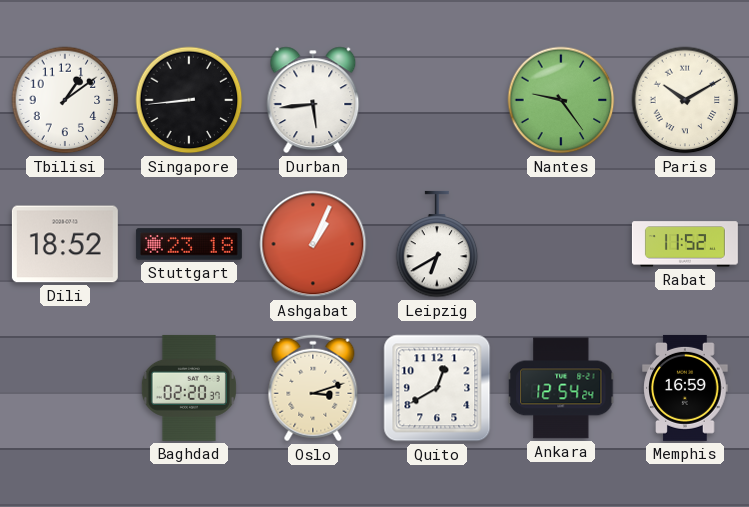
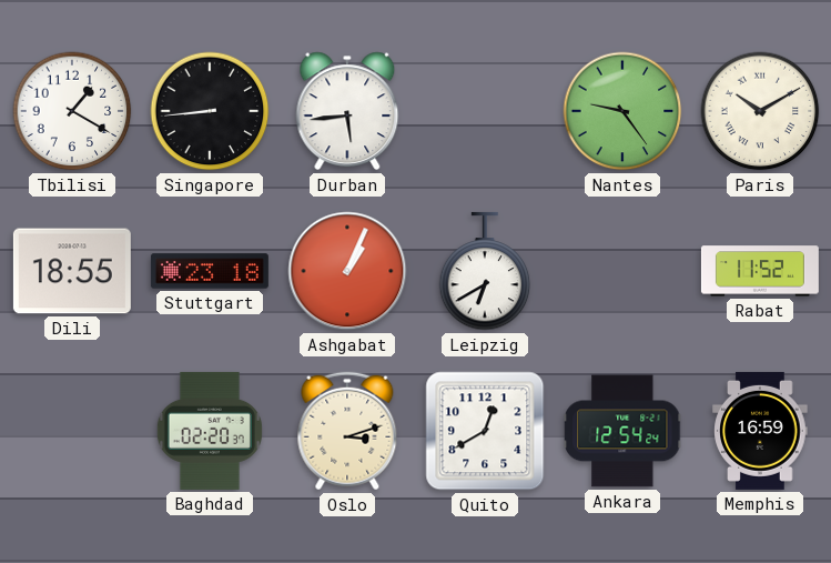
Tbilisi: 1:09 -> 1:20
Dili: 18:52 -> 18:55
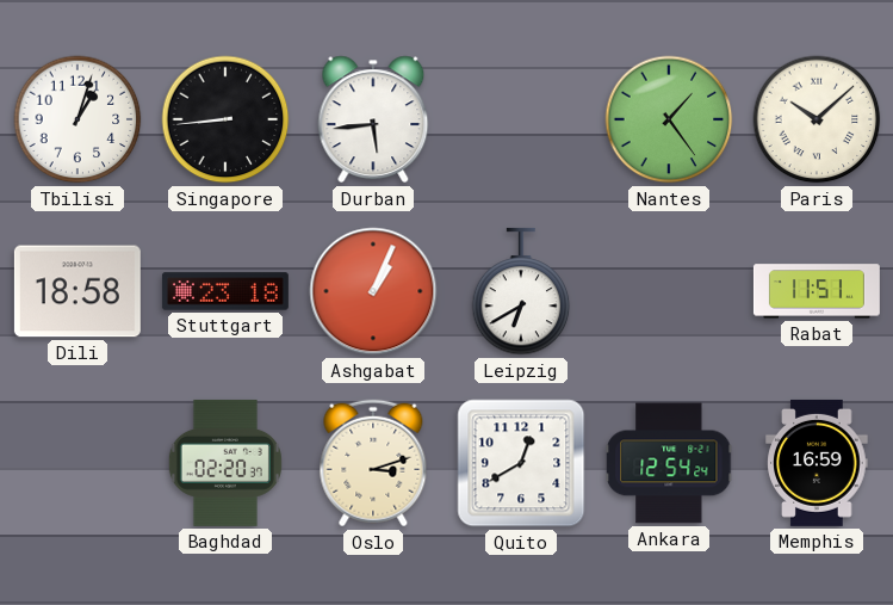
Tbilisi: 1:20 -> 1:03
Nantes: 9:24 -> 1:24
Paris: 10:10 -> 10:08
Dili: 18:55 -> 18:58
Rabat: 11:52 -> 11:51
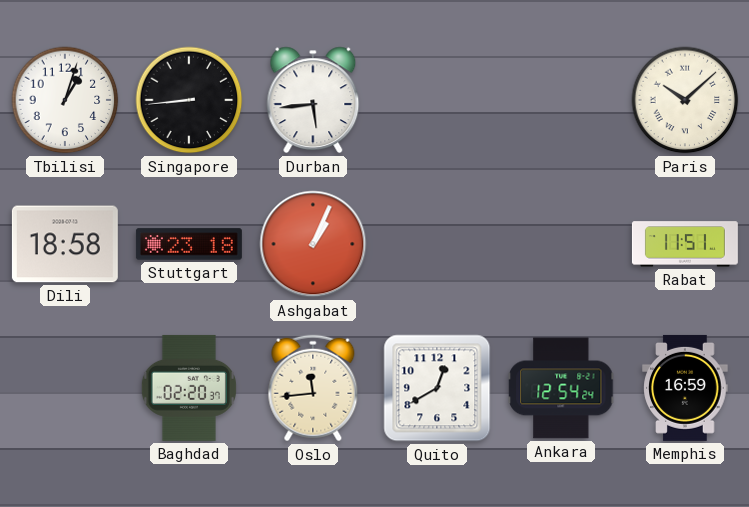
Nantes: 1:24 -> none
Leipzig: 6:40 -> none
Oslo: 3:12 -> 11:44
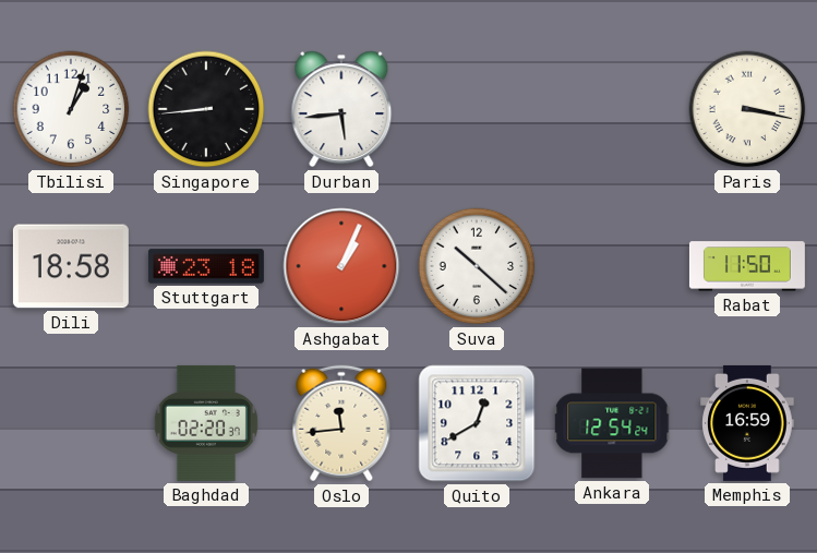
Paris: 10:08 -> 3:17
Suva: none -> 10:22
Rabat: 11:51 -> 11:50
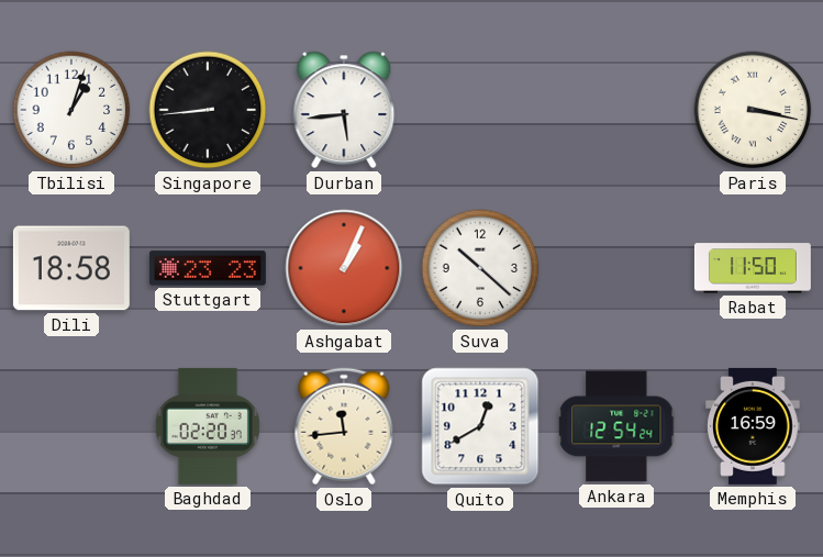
Stuttgart: 23:18 -> 23:23
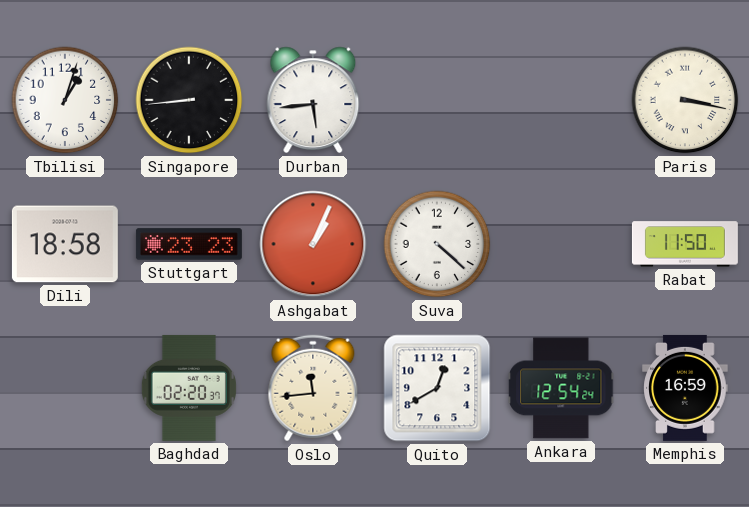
Suva: 10:22 -> 4:22
